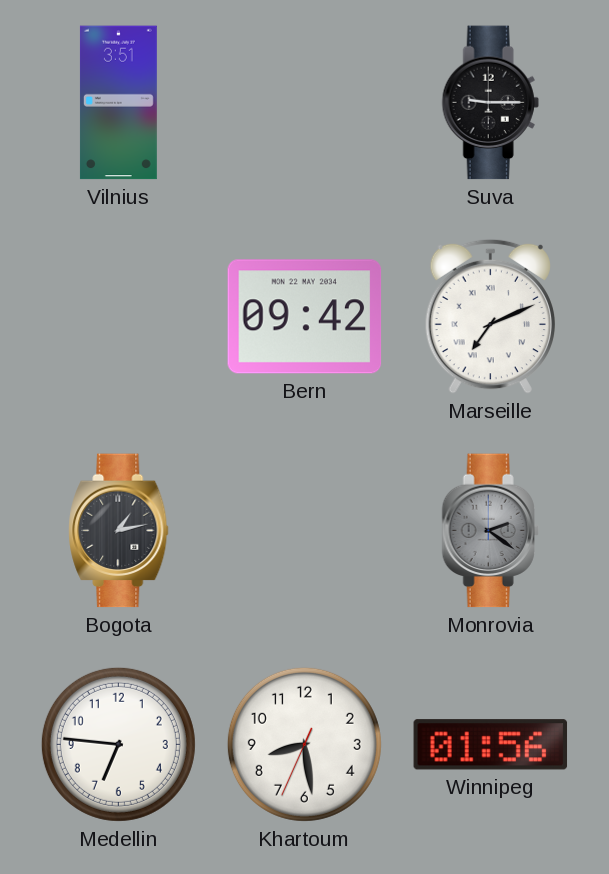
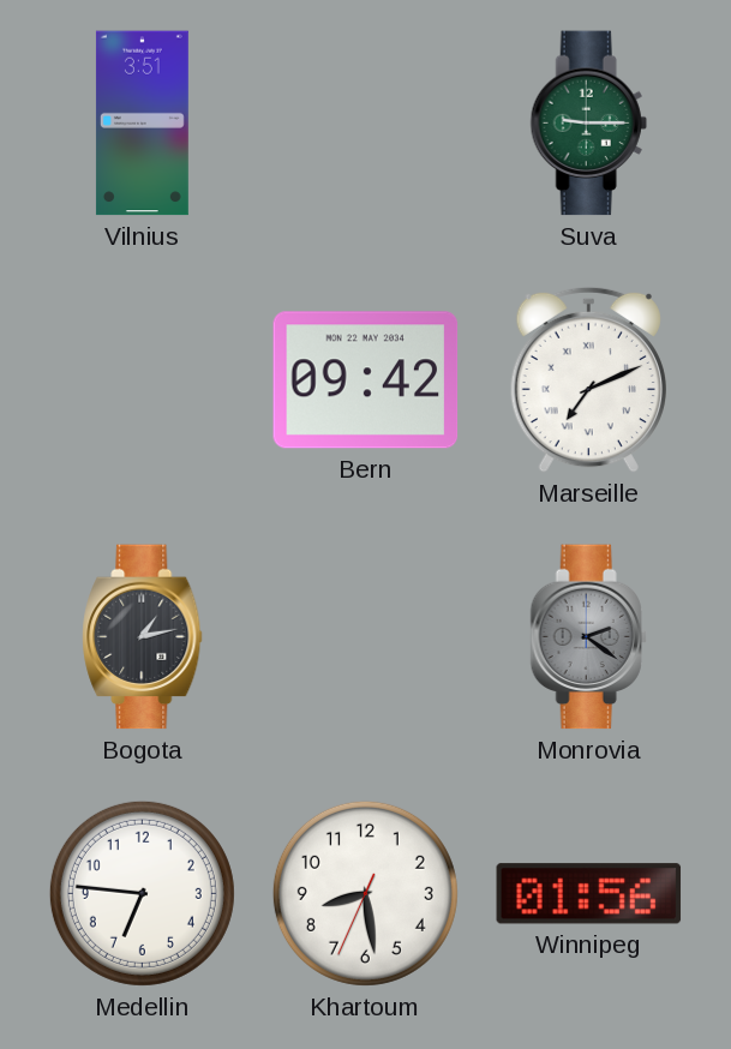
Suva dial: black -> green
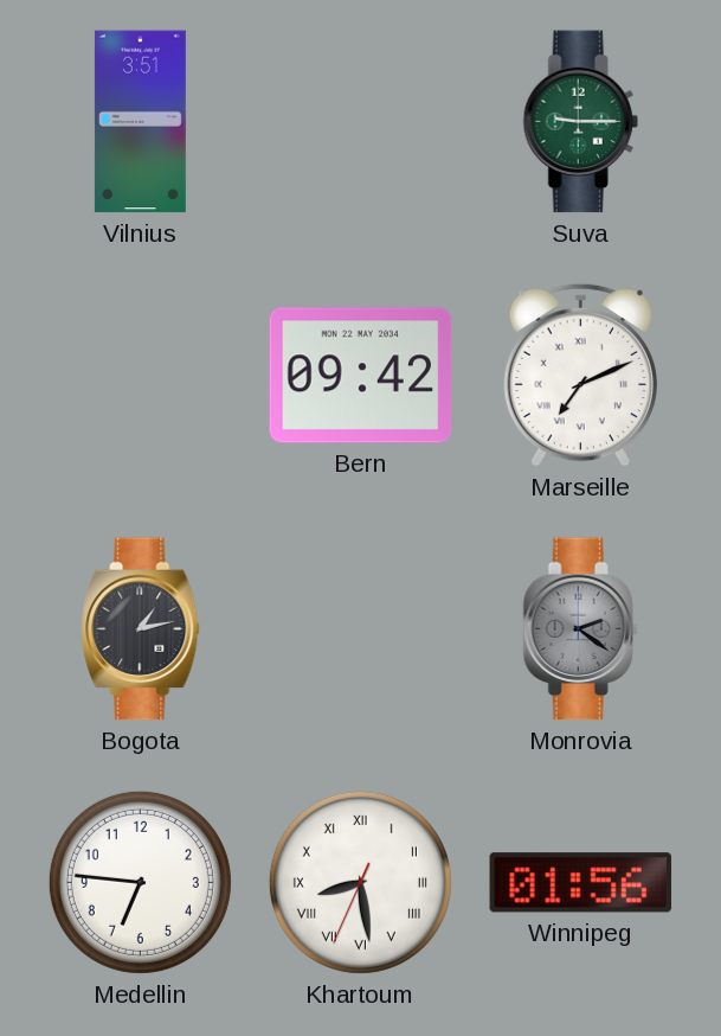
Khartoum numerals: Arabic -> Roman
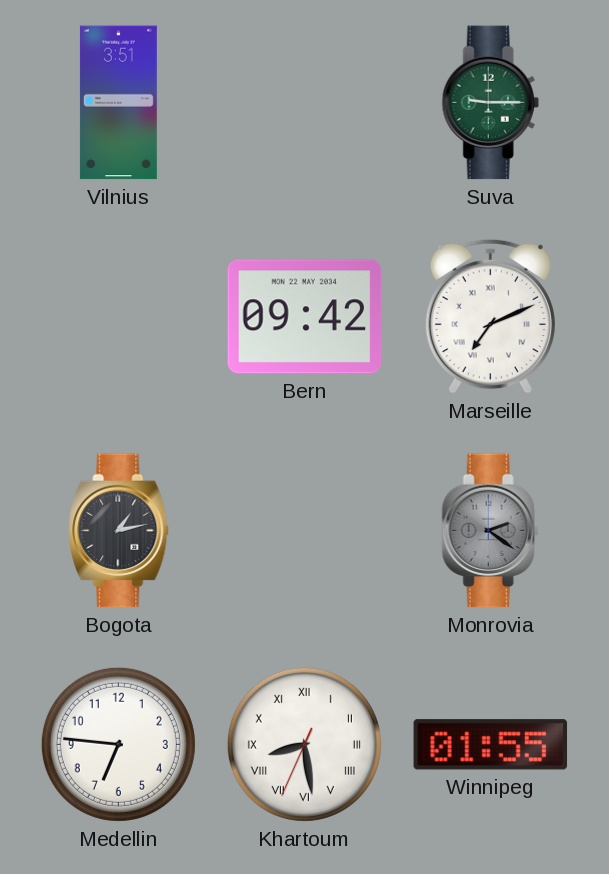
Winnipeg: 01:56 -> 01:55
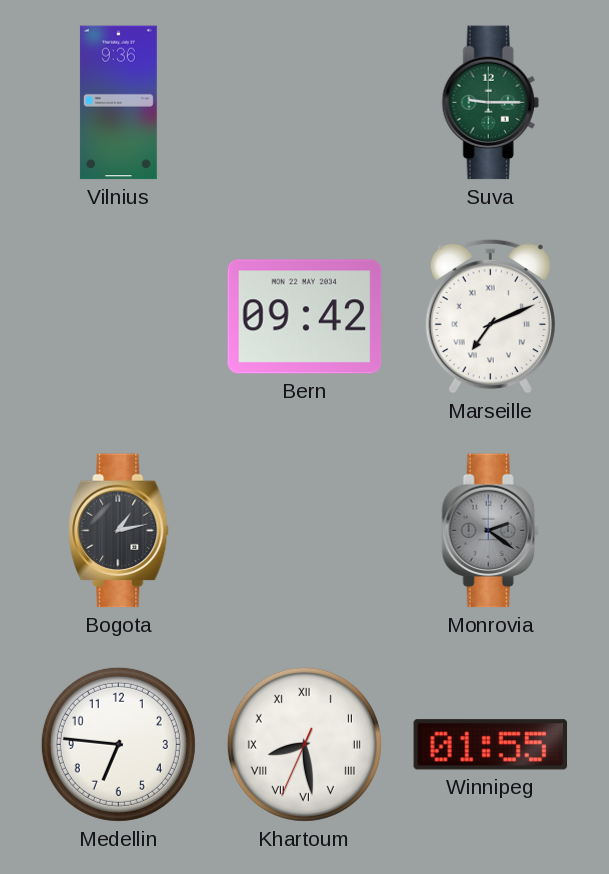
Vilnius: 3:51 -> 9:36
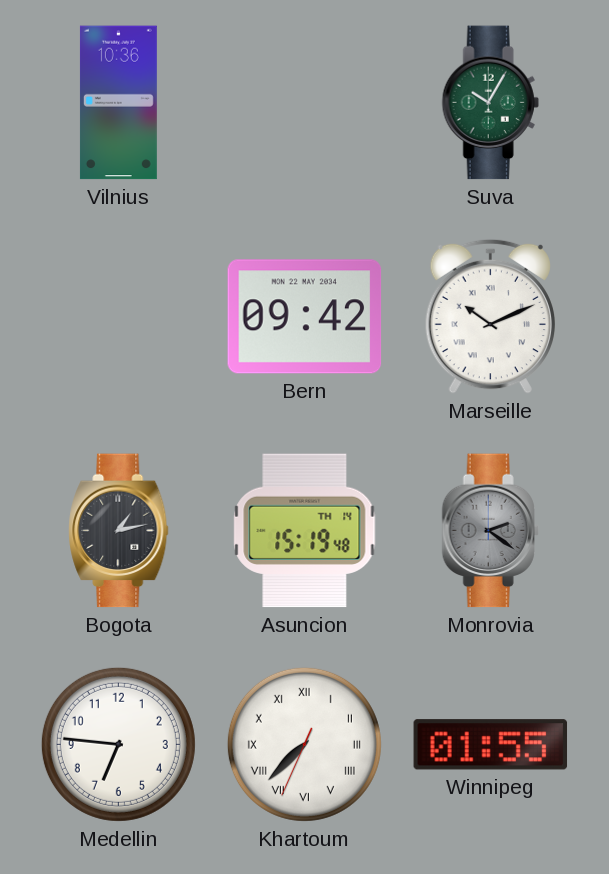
Vilnius: 9:36 -> 10:36
Suva: 9:15 -> 10:05
Marseille: 7:11 -> 10:11
Asuncion: none -> 15:19
Khartoum: 8:28 -> 7:37
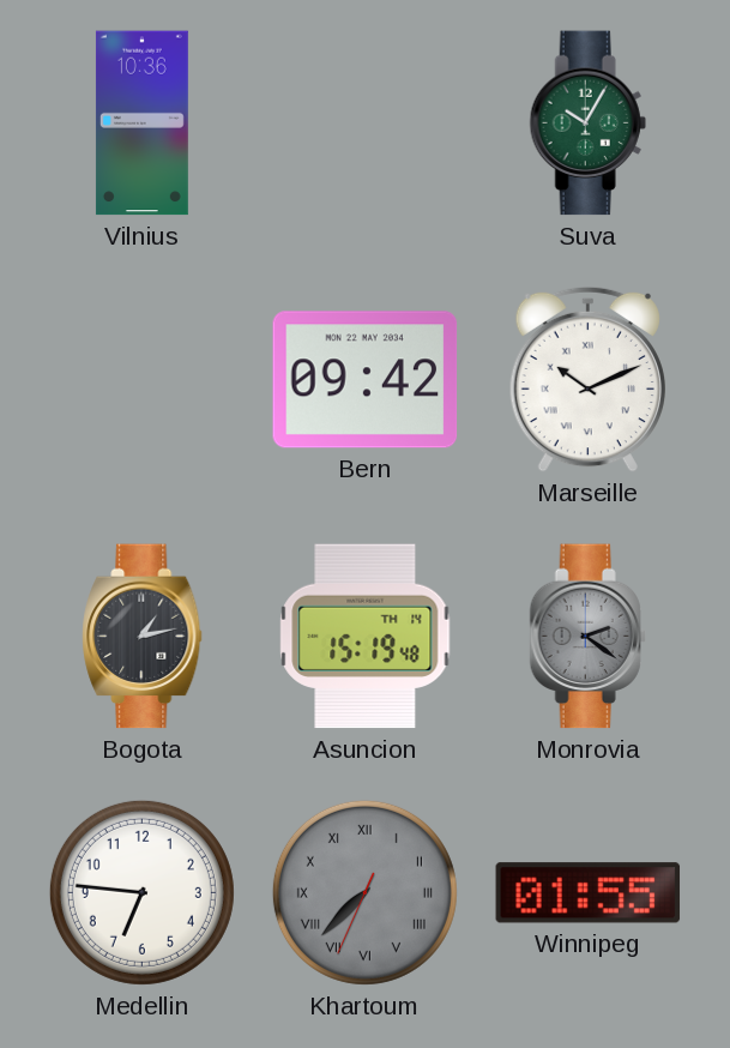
Khartoum dial: white -> grey
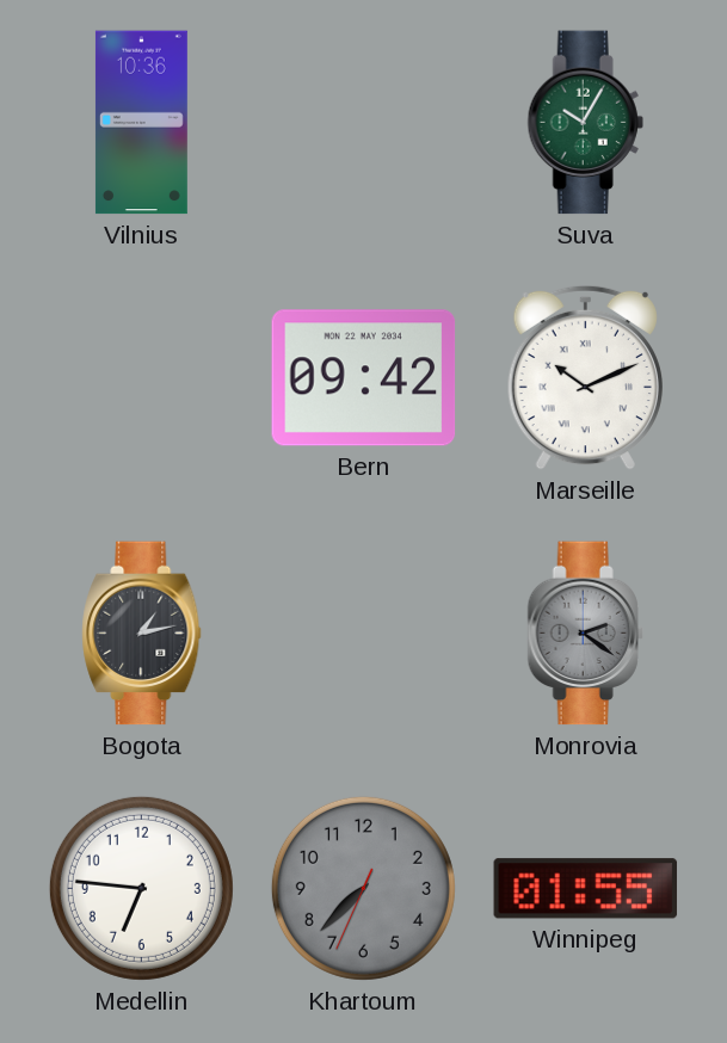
Asuncion: 15:19 -> none
Khartoum numerals: Roman -> Arabic
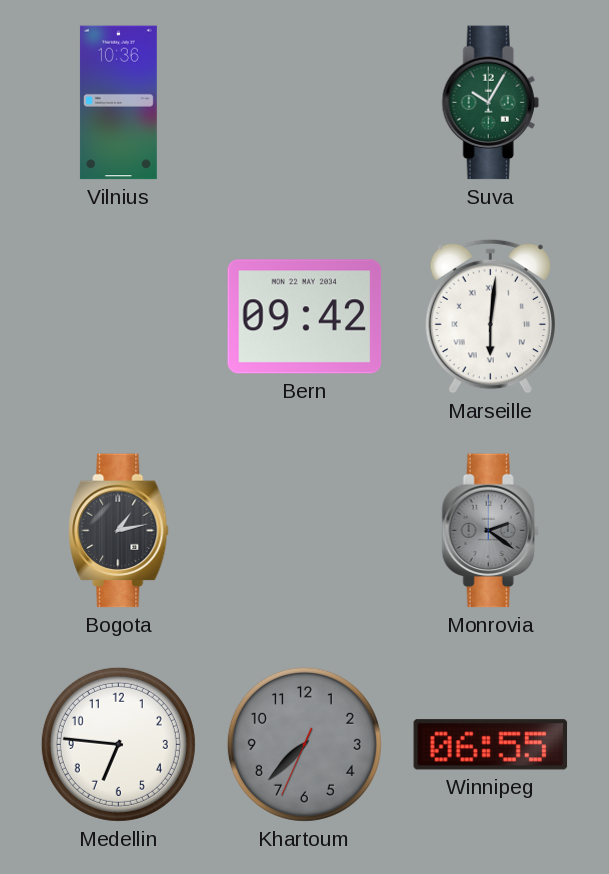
Marseille: 10:11 -> 6:01
Winnipeg: 01:55 -> 06:55
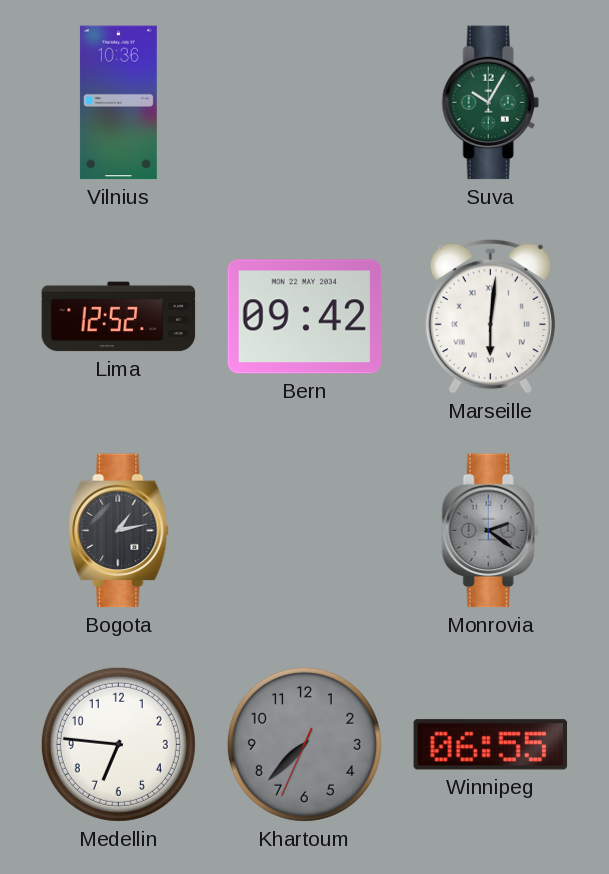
Lima: none -> 12:52
